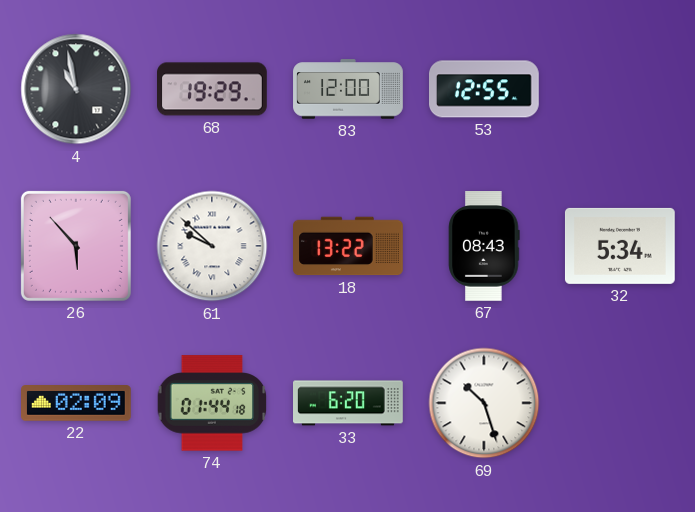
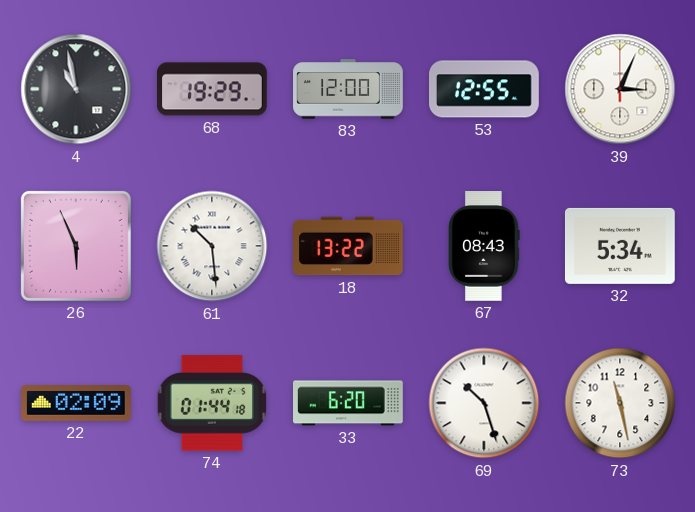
39: none -> 3:04
26: 5:53 -> 5:56
61: 9:52 -> 10:29
73: none -> 11:28
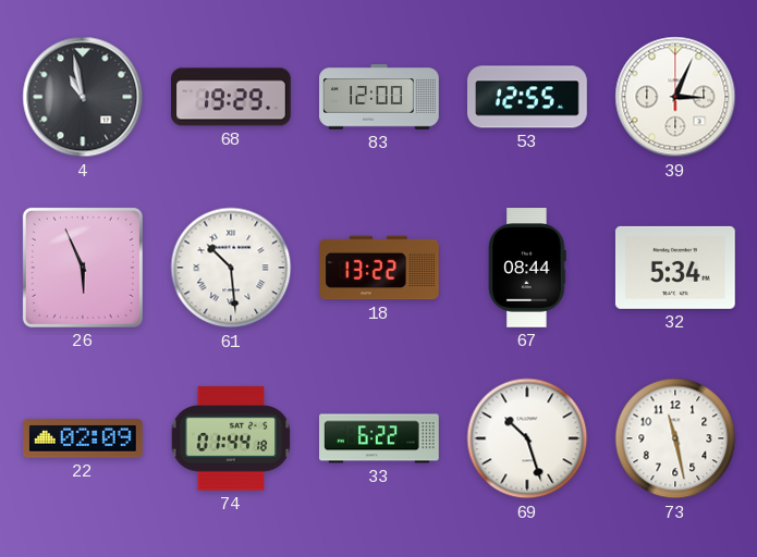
67: 08:43 -> 08:44
33: 6:20 -> 6:22
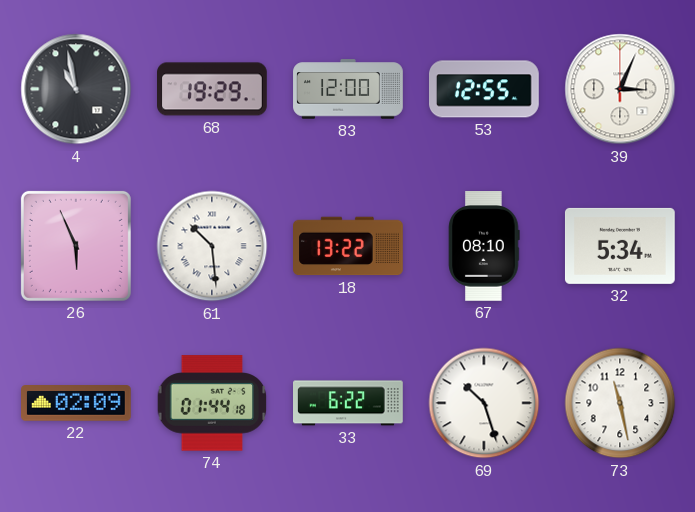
67: 08:44 -> 08:10
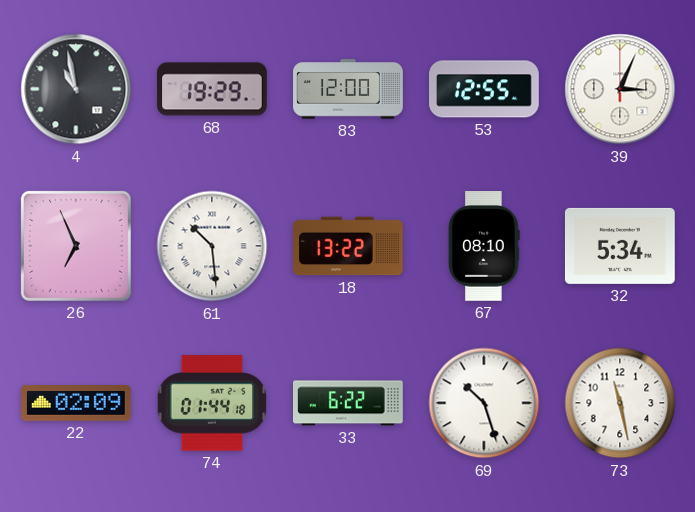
26: 5:56 -> 6:56
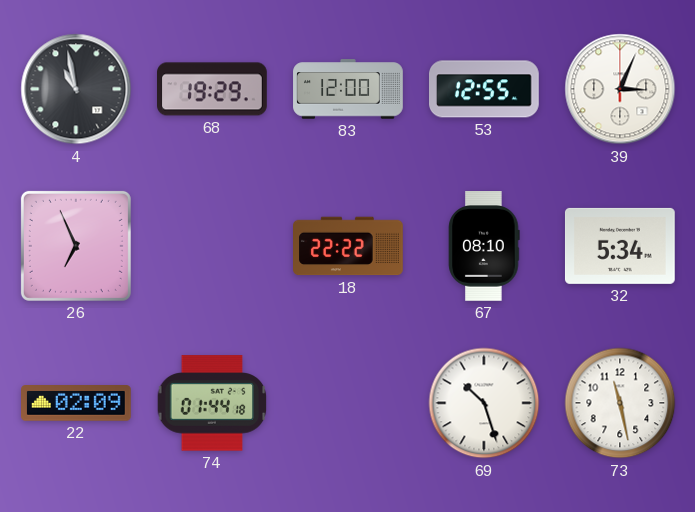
61: 10:29 -> none
18: 13:22 -> 22:22
33: 6:22 -> none
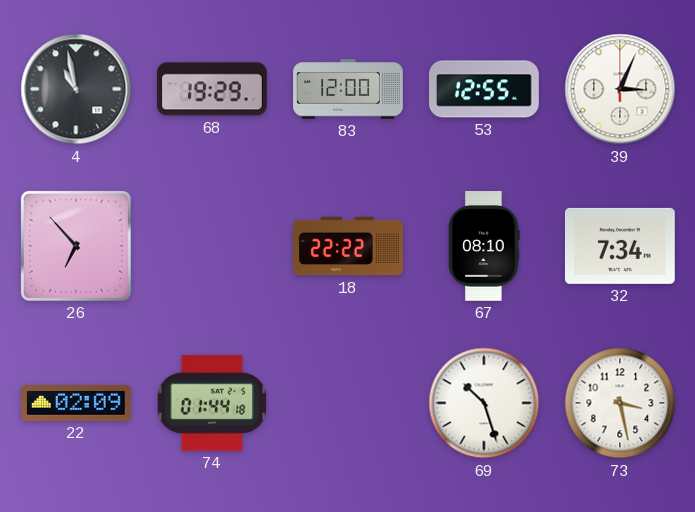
26: 6:56 -> 6:53
32: 5:34 -> 7:34
73: 11:28 -> 3:28
